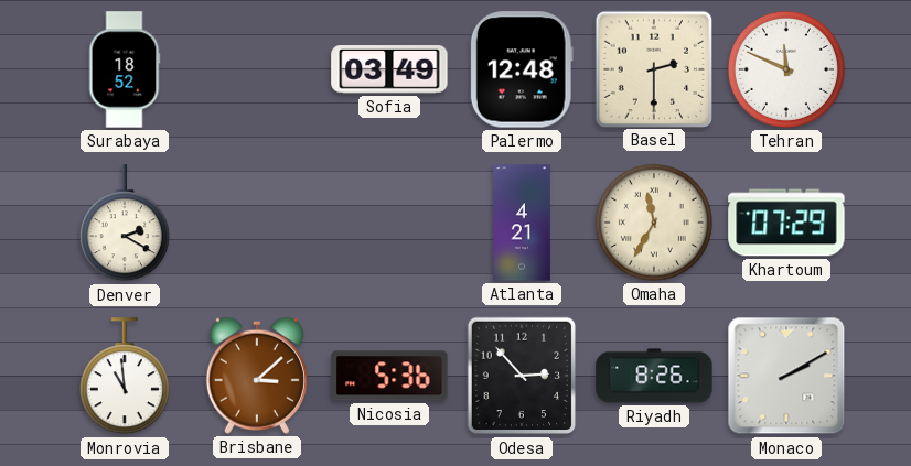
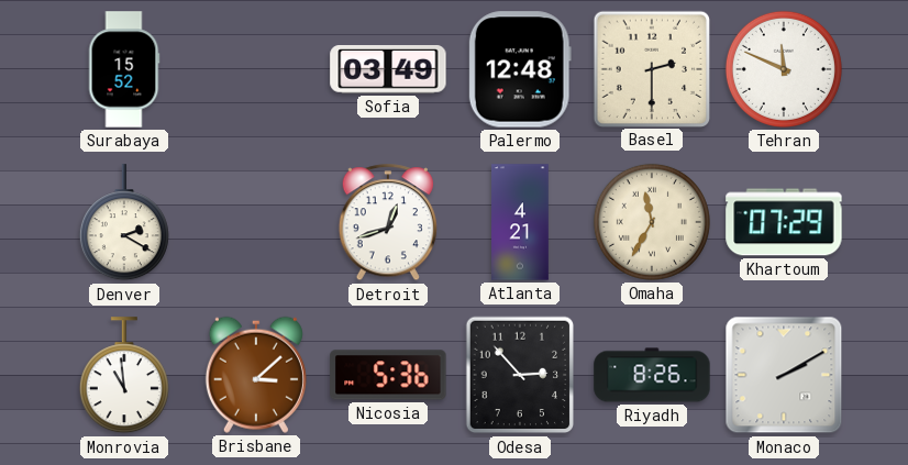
Surabaya: 18:52 -> 15:52
Detroit: none -> 12:42
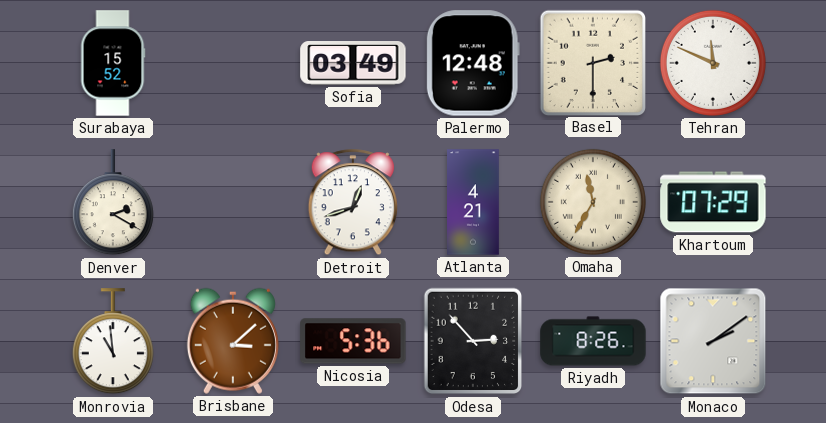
Monaco: 2:10 -> 2:09
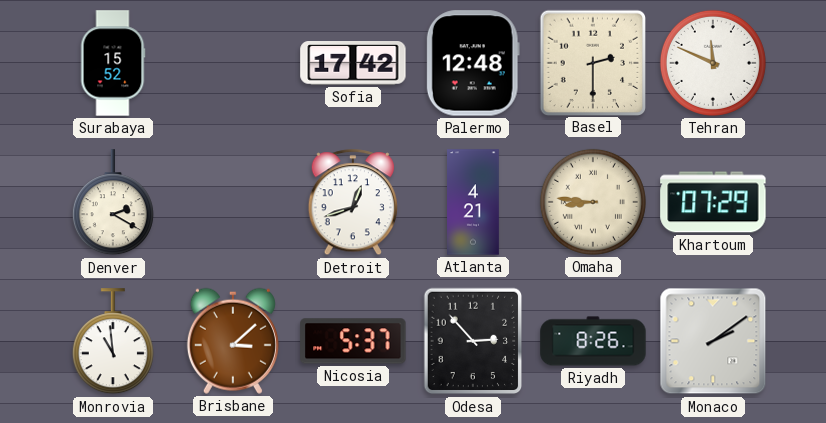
Sofia: 03:49 -> 17:42
Omaha: 11:35 -> 8:46
Nicosia: 5:36 -> 5:37
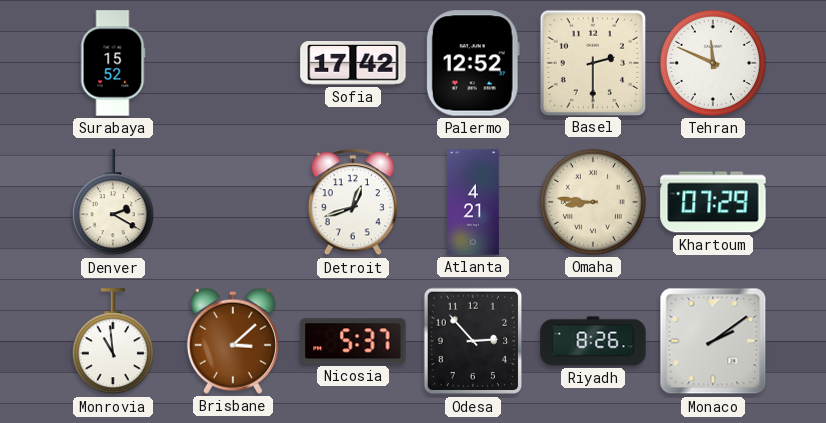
Palermo: 12:48 -> 12:52
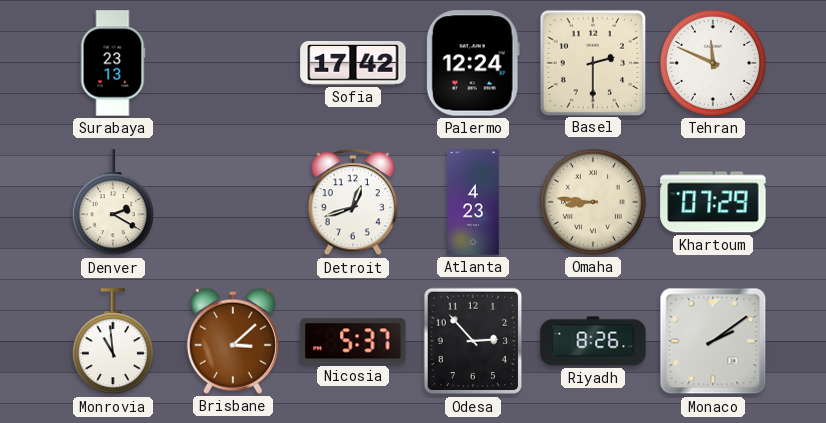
Surabaya: 15:52 -> 23:13
Palermo: 12:52 -> 12:24
Atlanta: 4:21 -> 4:23
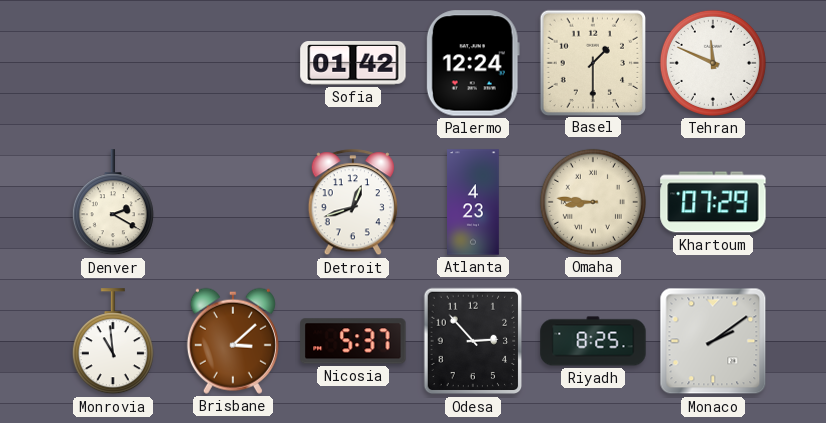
Surabaya: 23:13 -> none
Sofia: 17:42 -> 01:42
Basel: 2:30 -> 1:30
Riyadh: 8:26 -> 8:25
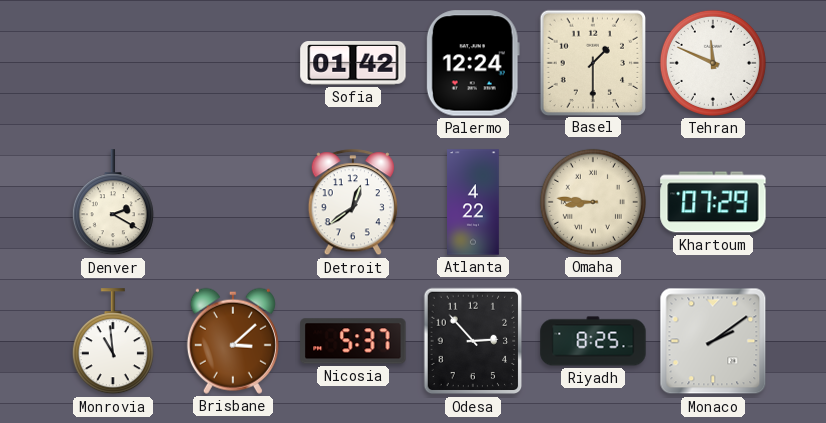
Detroit: 12:42 -> 12:39
Atlanta: 4:23 -> 4:22
